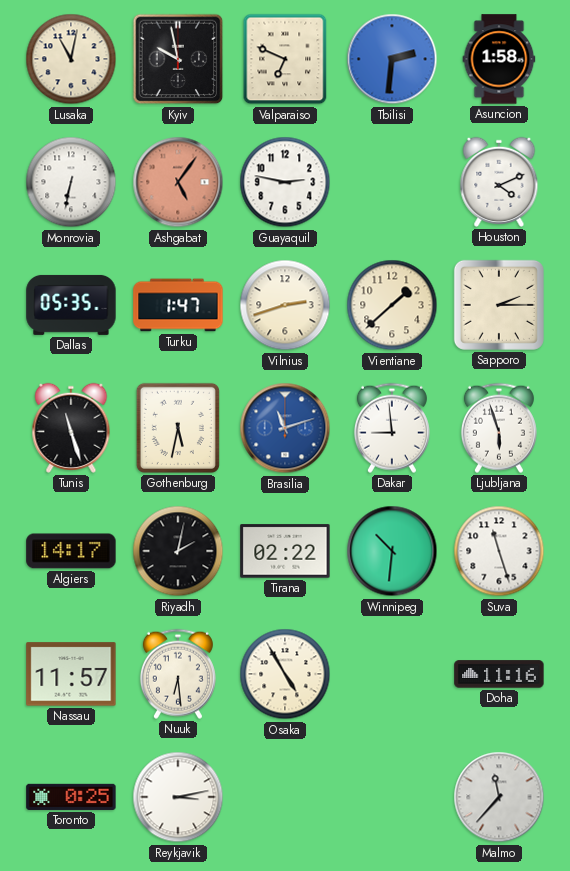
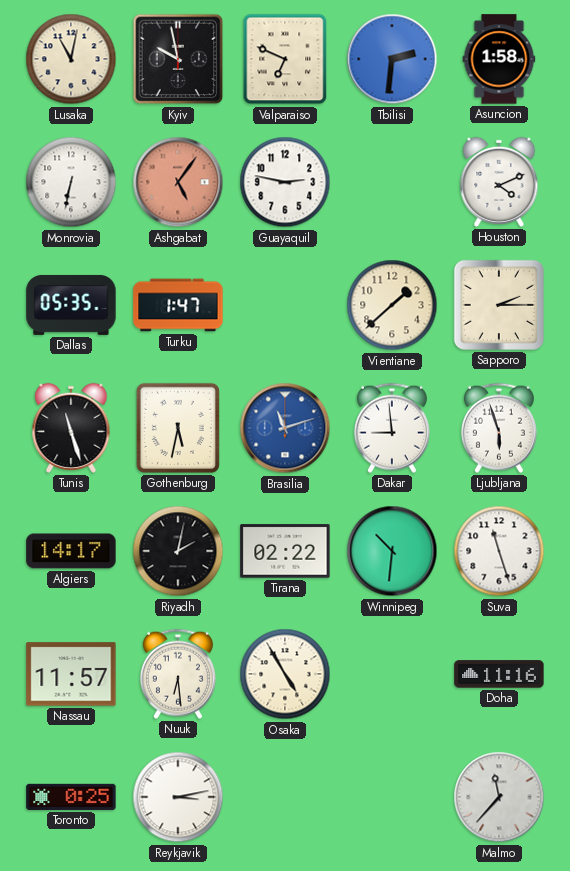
Vilnius: 2:42 -> none
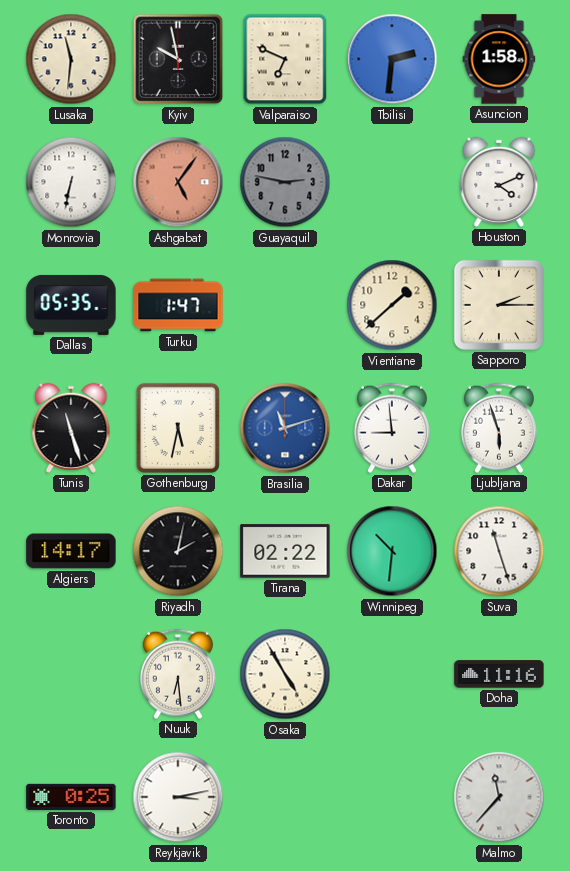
Lusaka: 11:02 -> 11:31
Guayaquil dial: white -> grey
Nassau: 11:57 -> none
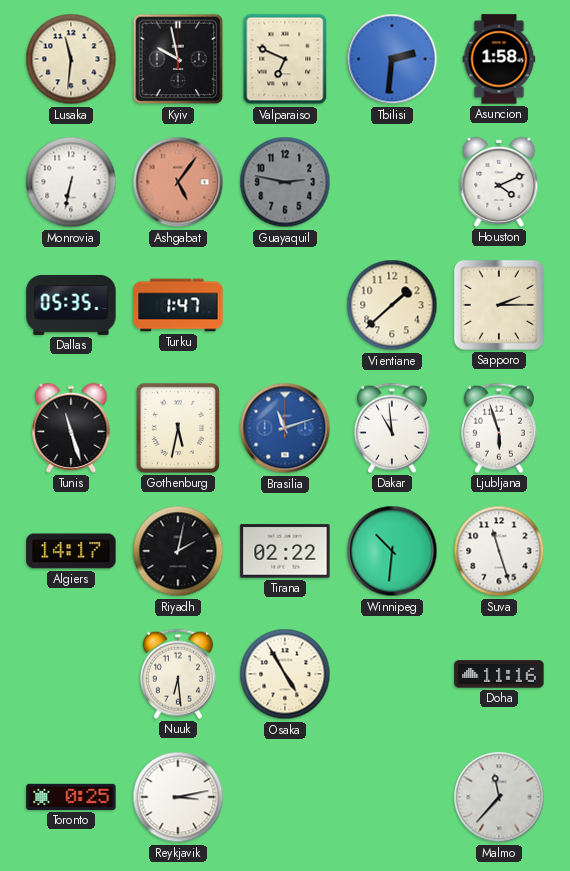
Dakar: 8:59 -> 10:59
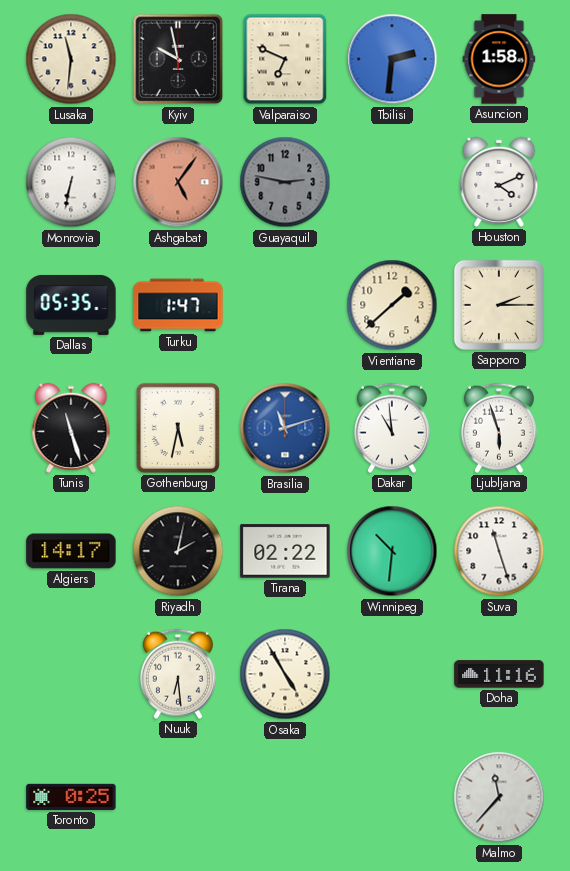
Reykjavik: 3:13 -> none
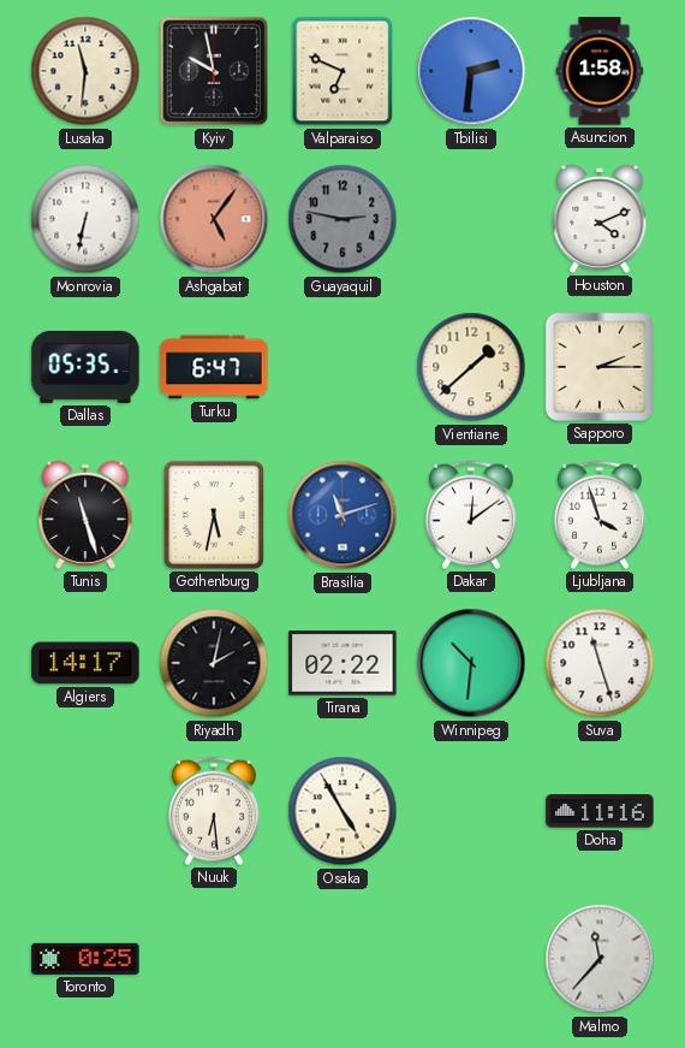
Turku: 1:47 -> 6:47
Dakar: 10:59 -> 12:09
Ljubljana: 5:57 -> 3:57
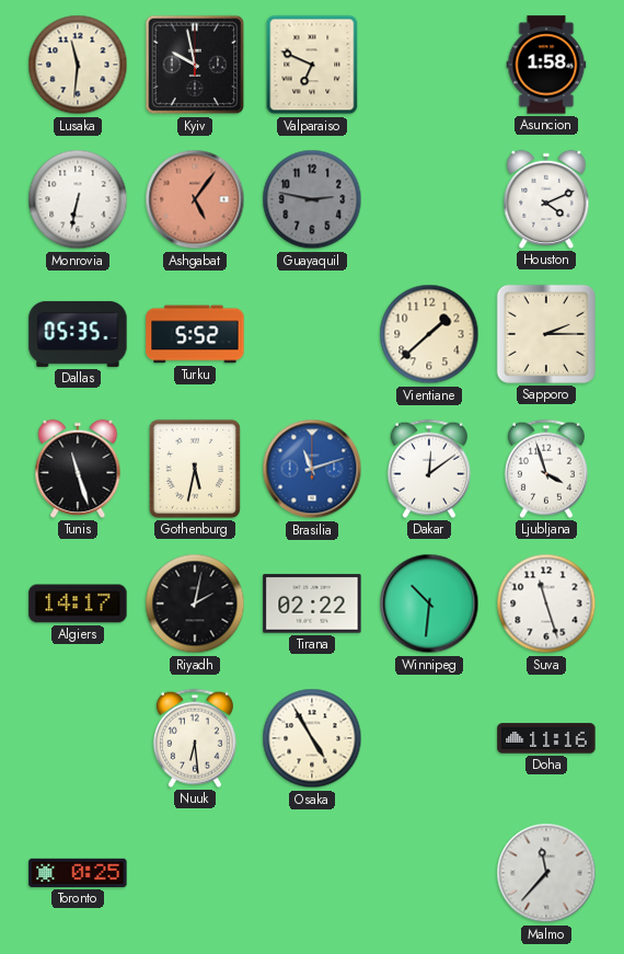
Tbilisi: 2:31 -> none
Turku: 6:47 -> 5:52
